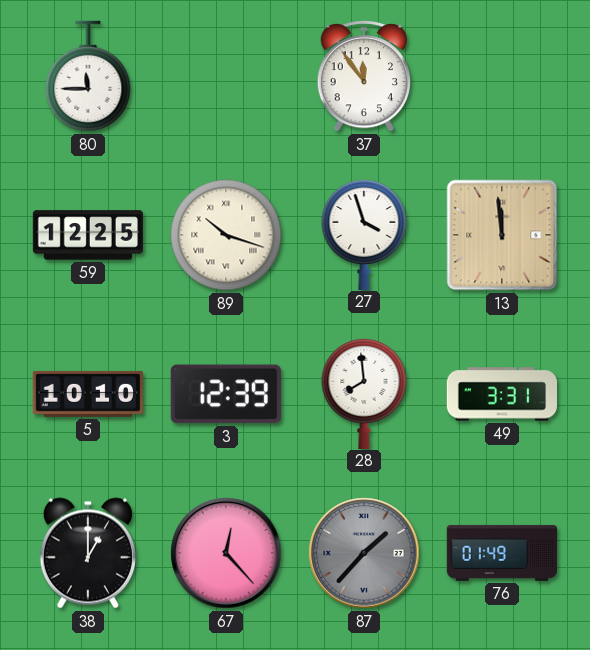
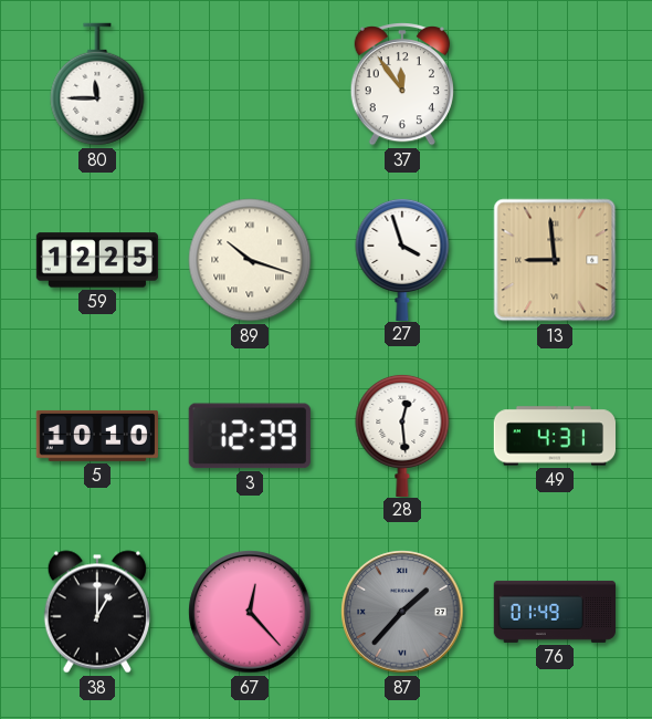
13: 11:59 -> 8:59
28: 7:59 -> 12:29
49: 3:31 -> 4:31
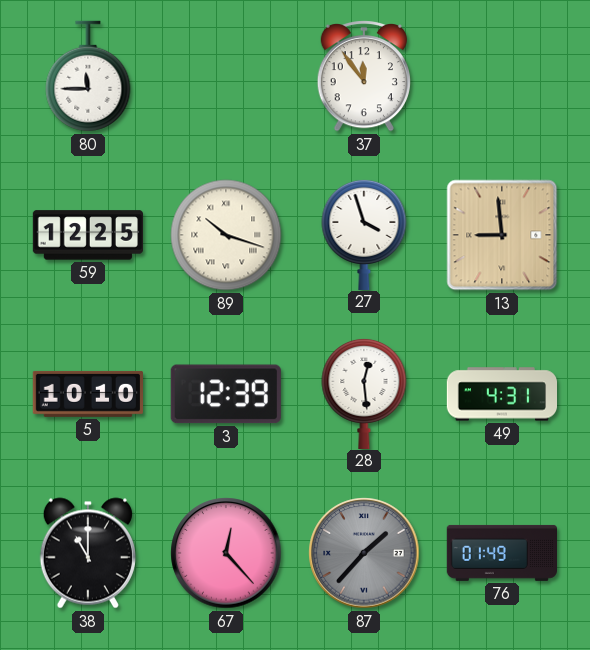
38: 1:00 -> 11:00
